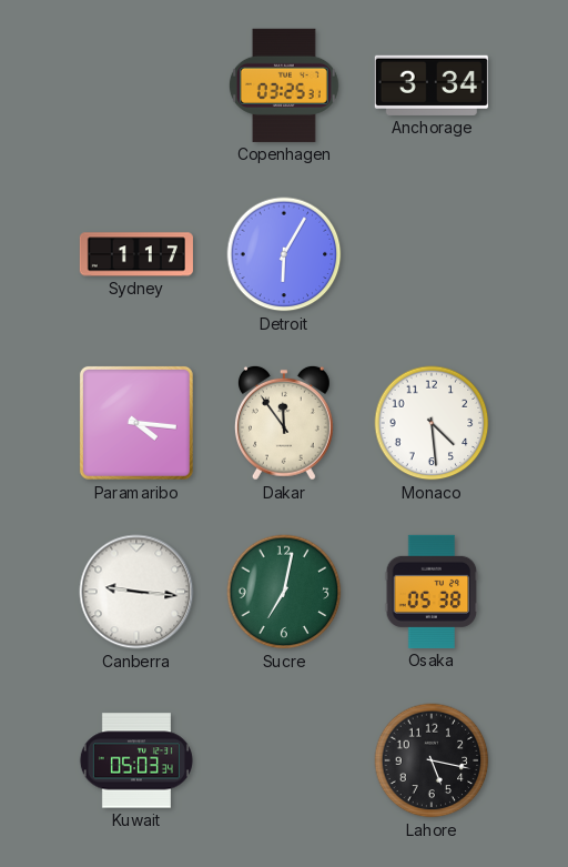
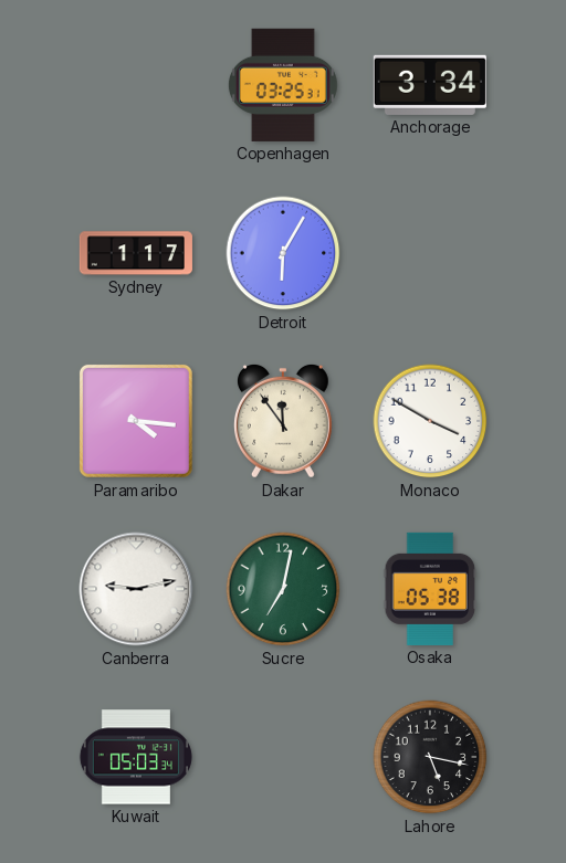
Monaco: 4:29 -> 3:50
Canberra: 9:16 -> 9:13
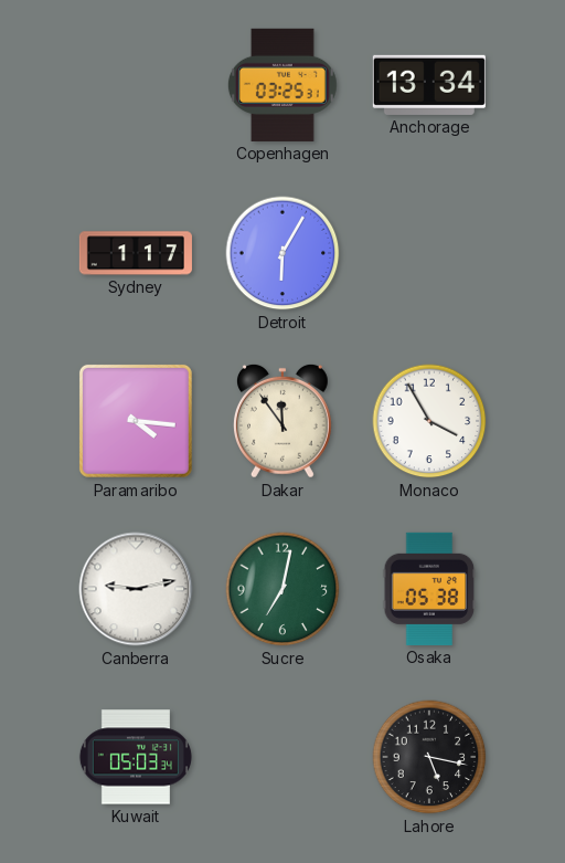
Anchorage: 3:34 -> 13:34
Monaco: 3:50 -> 3:55
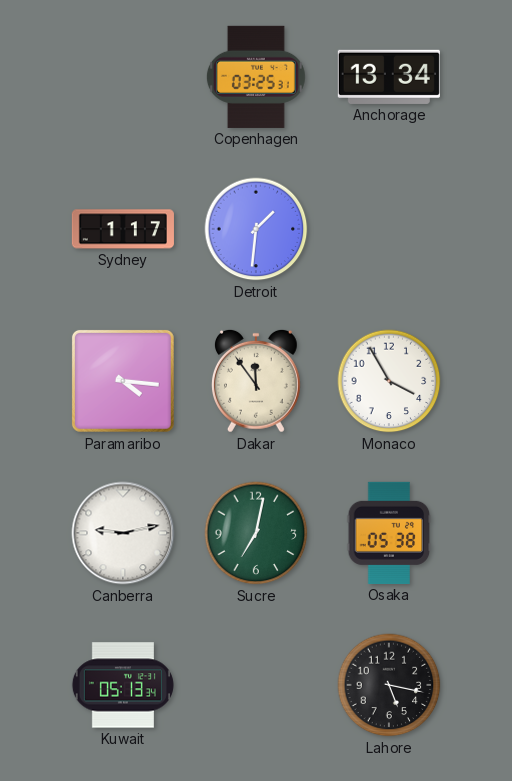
Detroit: 6:05 -> 1:31
Kuwait: 05:03 -> 05:13
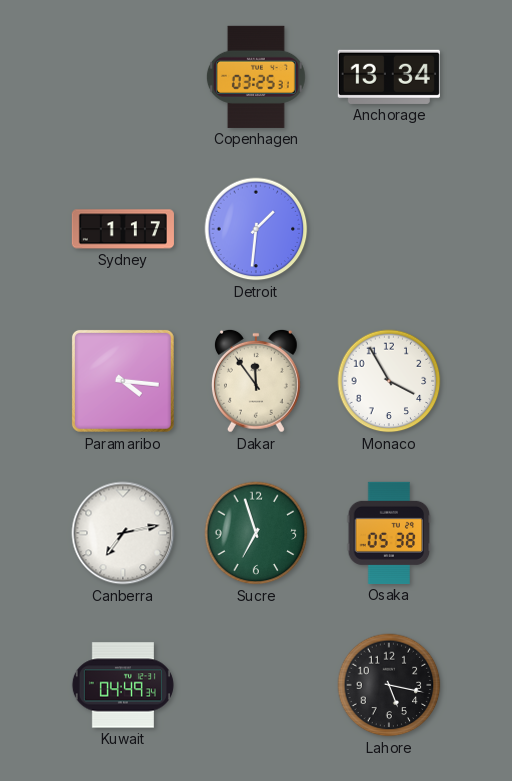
Canberra: 9:13 -> 7:13
Sucre: 7:02 -> 6:57
Kuwait: 05:13 -> 04:49
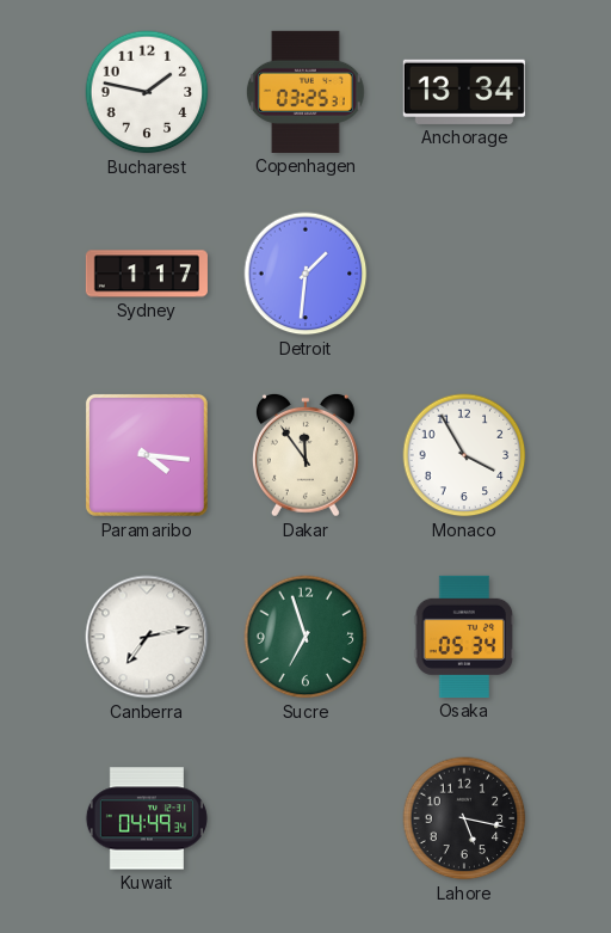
Bucharest: none -> 1:47
Osaka: 05:38 -> 05:34
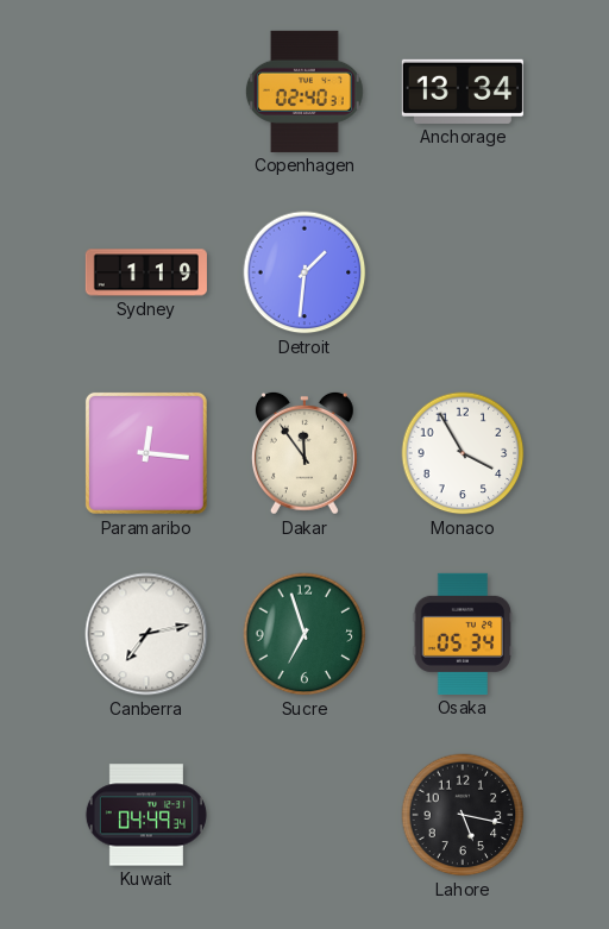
Bucharest: 1:47 -> none
Copenhagen: 03:25 -> 02:40
Sydney: 1:17 -> 1:19
Paramaribo: 4:16 -> 12:16
